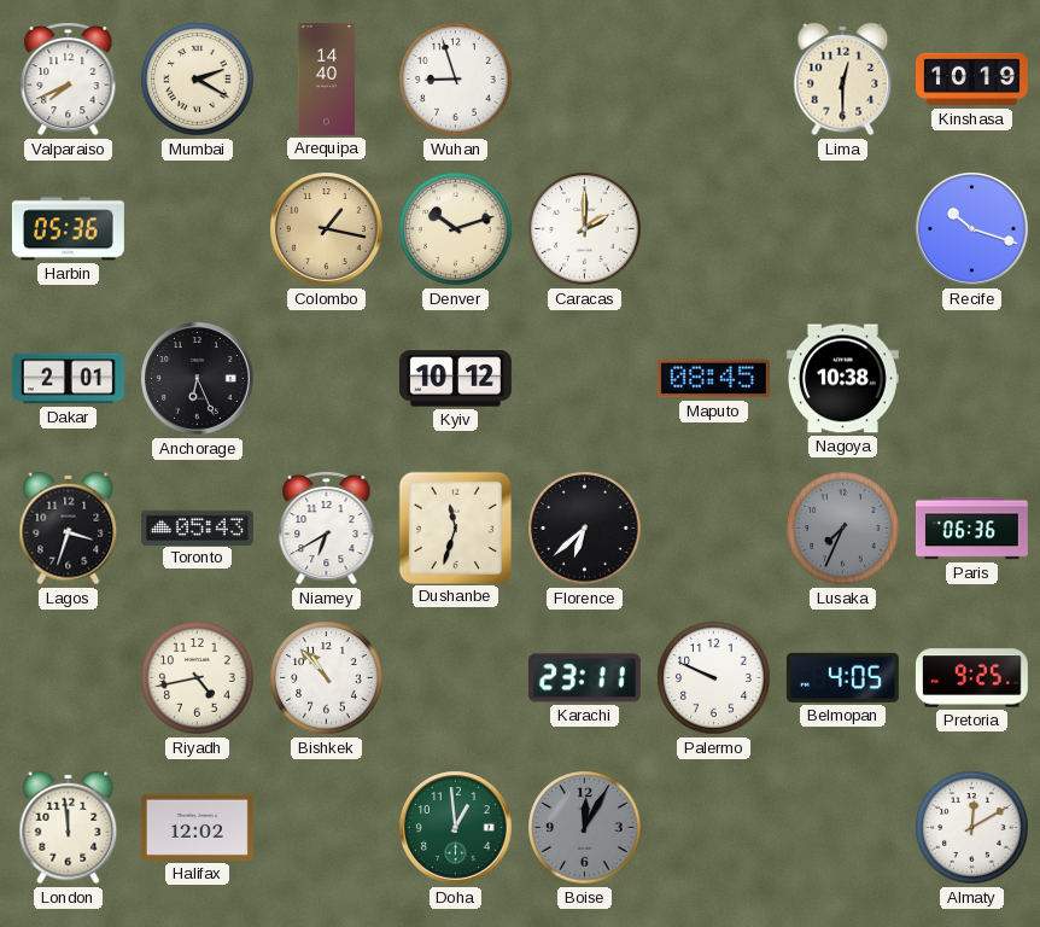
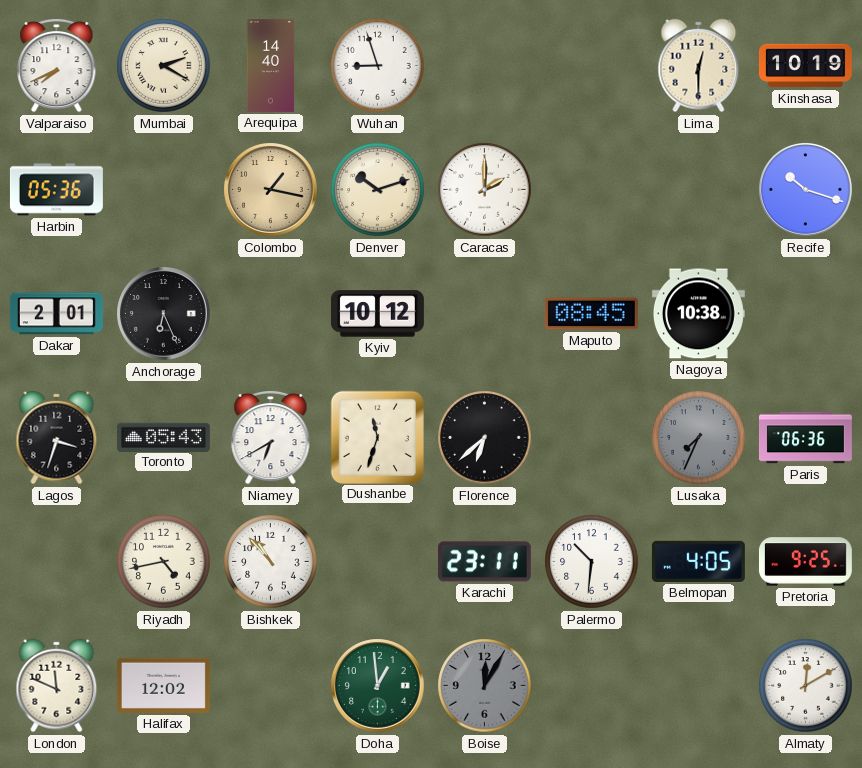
Palermo: 9:49 -> 10:31
London: 11:59 -> 11:49
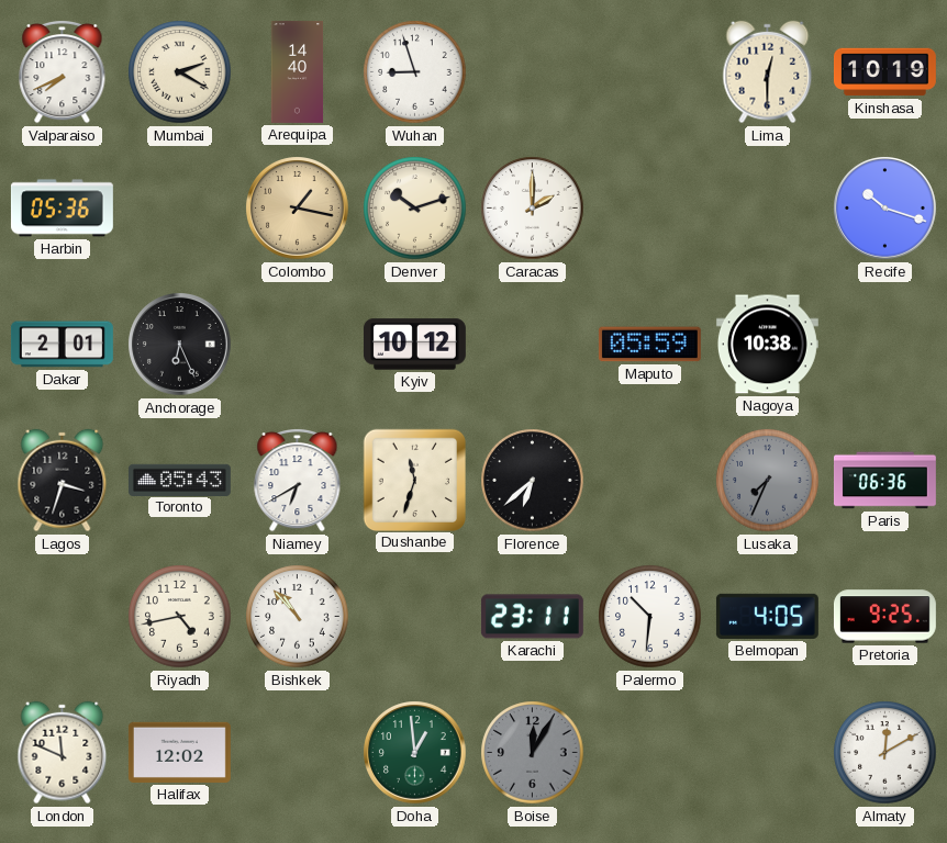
Maputo: 08:45 -> 05:59
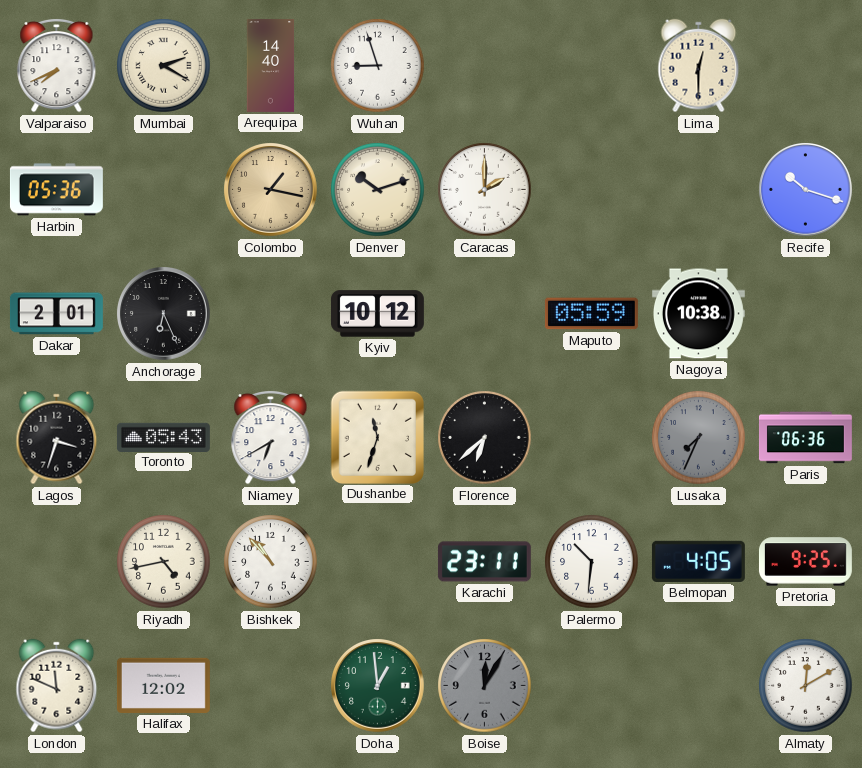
Kinshasa: 10:19 -> none
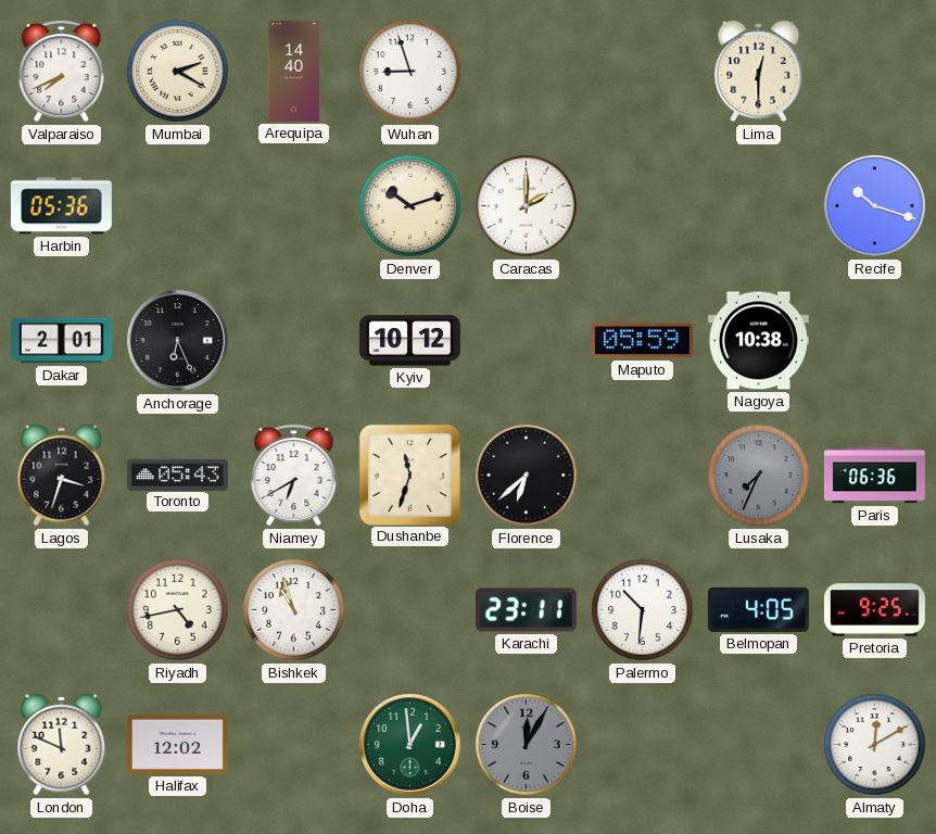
Colombo: 1:17 -> none
Bishkek: 10:53 -> 10:57
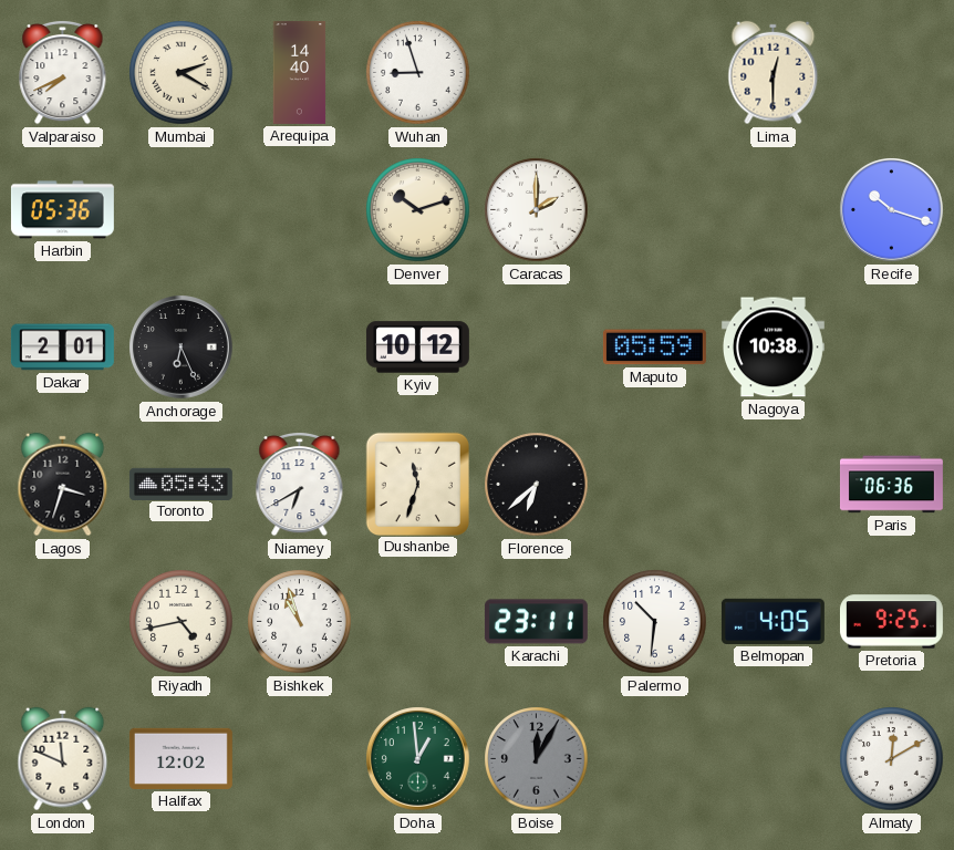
Lusaka: 7:34 -> none
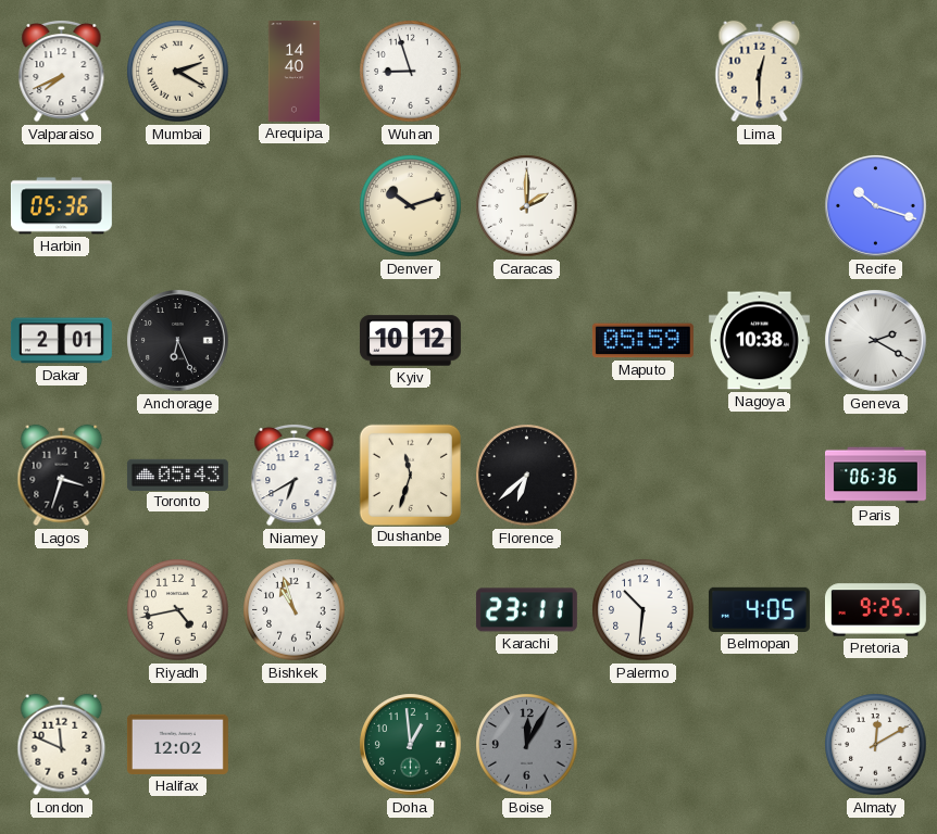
Geneva: none -> 2:20
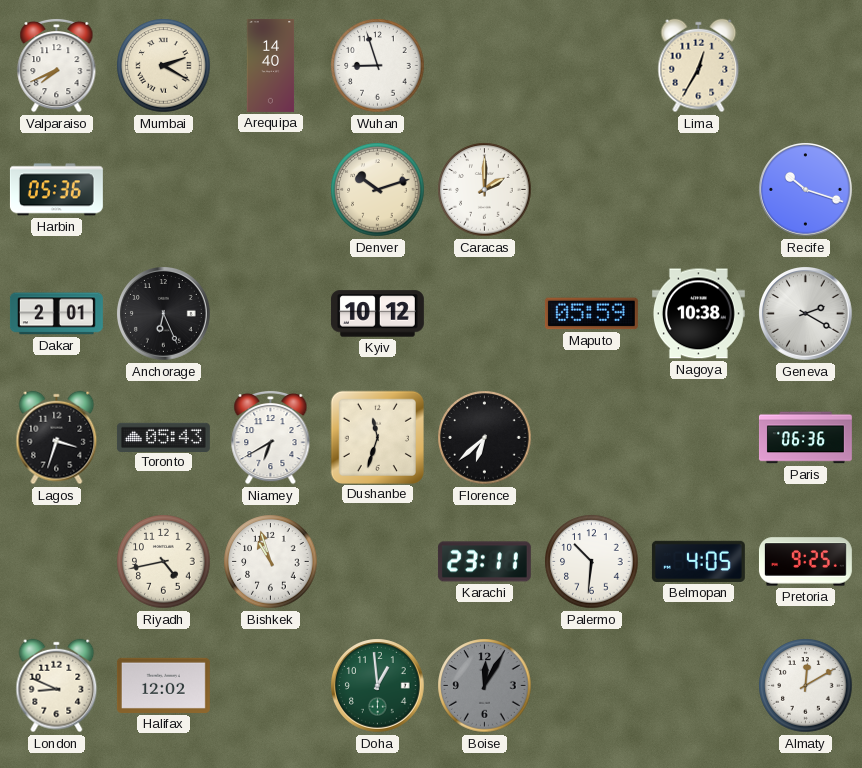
Lima: 12:30 -> 12:35
London: 11:49 -> 8:49
